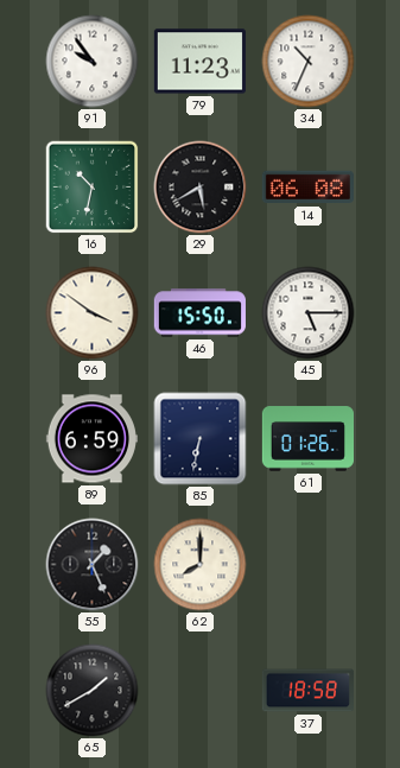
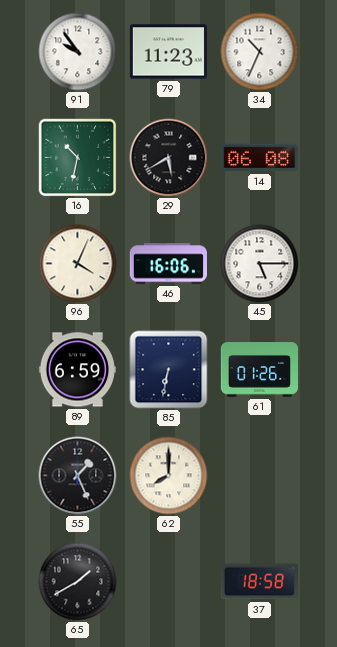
96: 3:51 -> 4:04
46: 15:50 -> 16:06
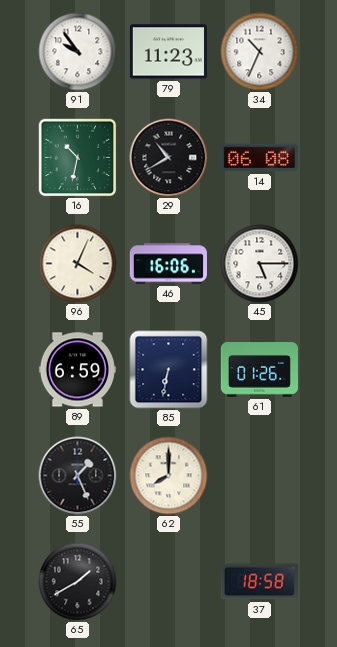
29: 5:40 -> 10:40
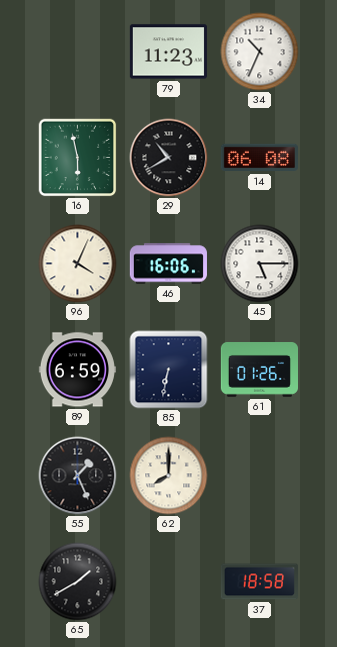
91: 9:54 -> none
16: 10:32 -> 5:58
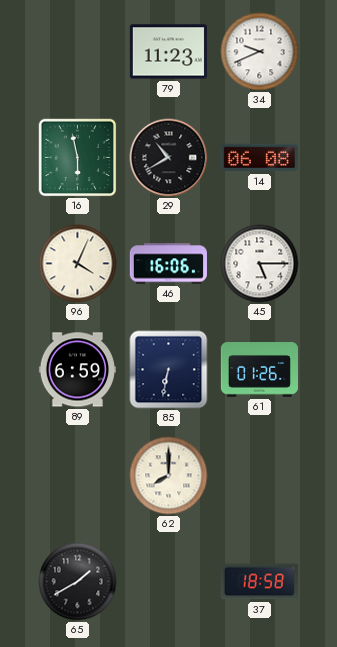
34: 10:34 -> 9:41
55: 1:26 -> none
